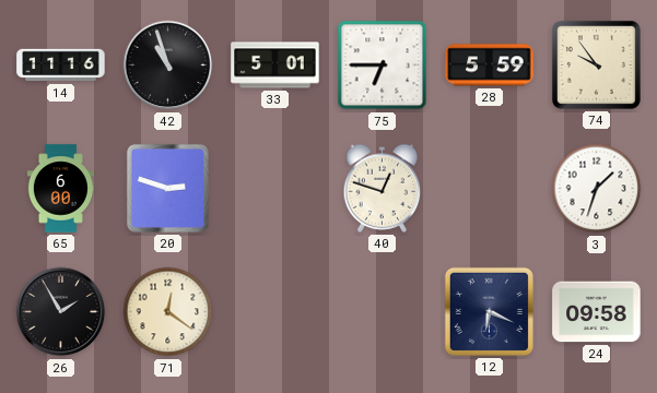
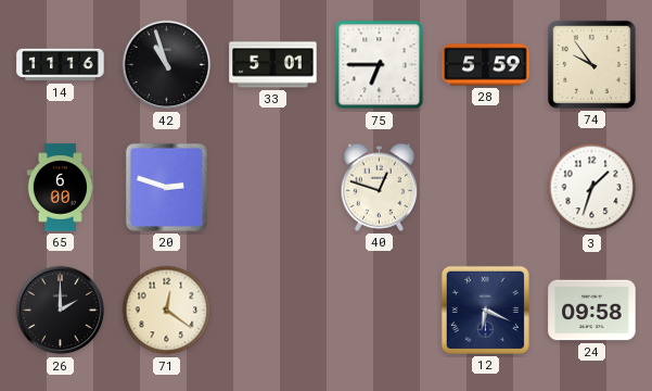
26: 1:55 -> 2:00
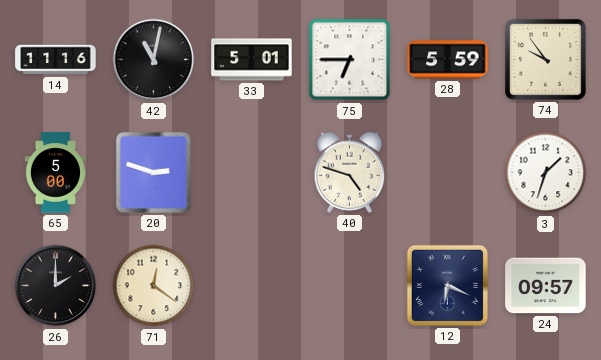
42: 10:57 -> 11:02
65: 6:00 -> 5:00
40: 12:48 -> 4:48
24: 09:58 -> 09:57
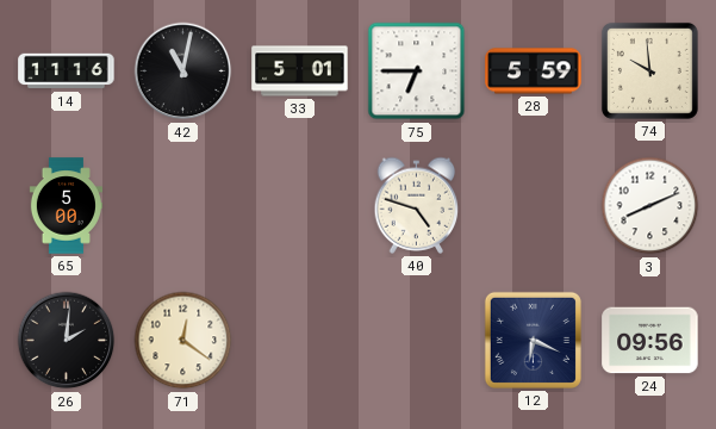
74: 9:54 -> 9:59
20: 2:48 -> none
3: 1:33 -> 8:11
26: 2:00 -> 2:01
24: 09:57 -> 09:56
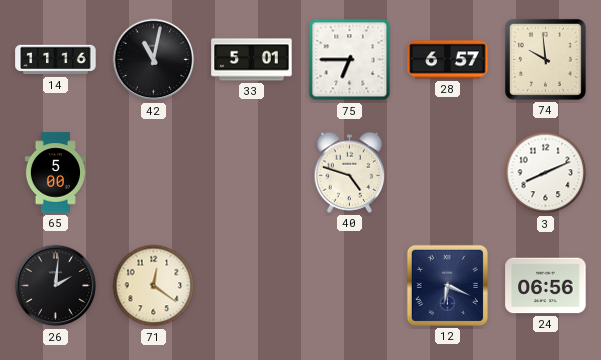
28: 5:59 -> 6:57
24: 09:56 -> 06:56
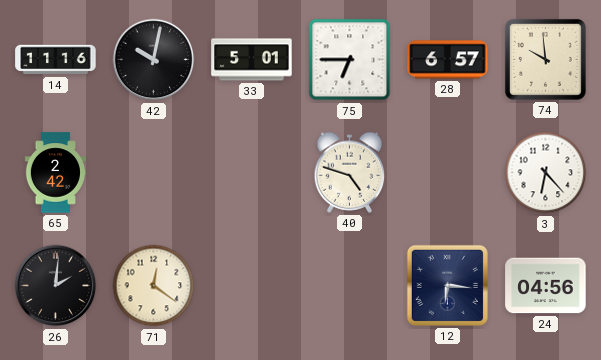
42: 11:02 -> 10:02
65: 5:00 -> 2:42
3: 8:11 -> 6:23
12: 6:19 -> 6:16
24: 06:56 -> 04:56
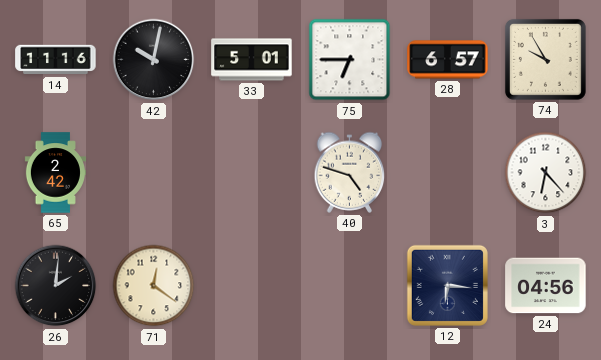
74: 9:59 -> 9:55
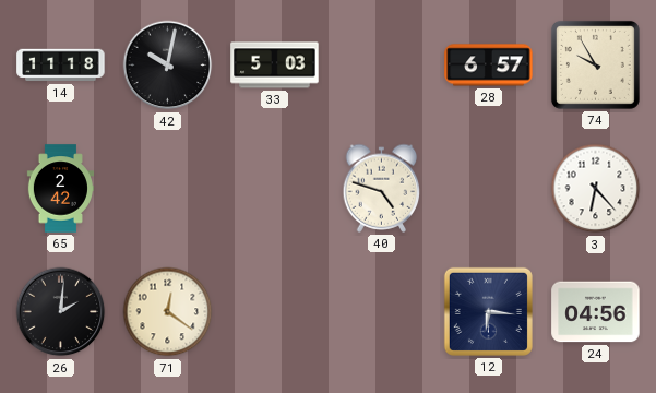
14: 11:16 -> 11:18
33: 5:01 -> 5:03
75: 6:45 -> none
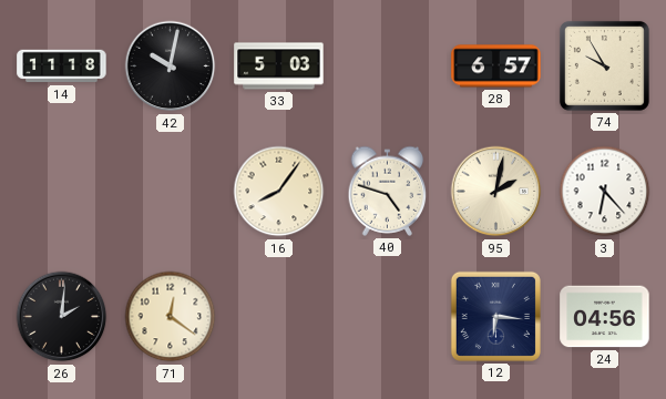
65: 2:42 -> none
16: none -> 8:06
95: none -> 2:02
